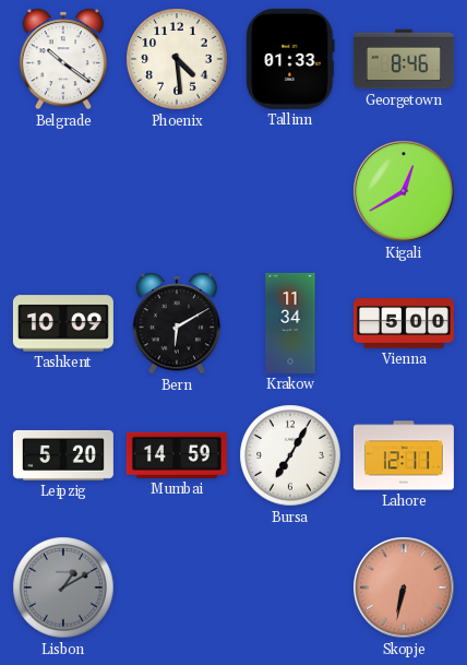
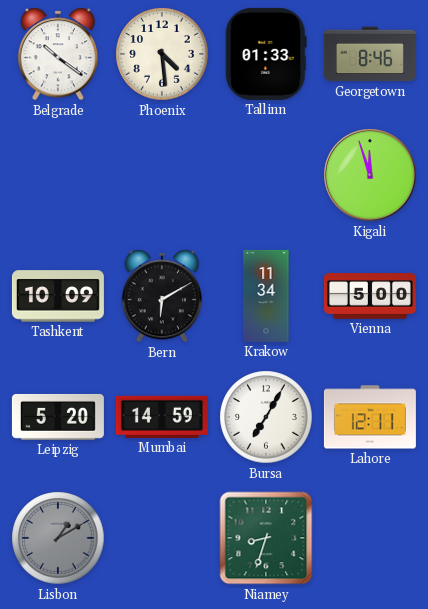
Kigali: 12:40 -> 11:57
Niamey: none -> 8:33
Skopje: 6:32 -> none
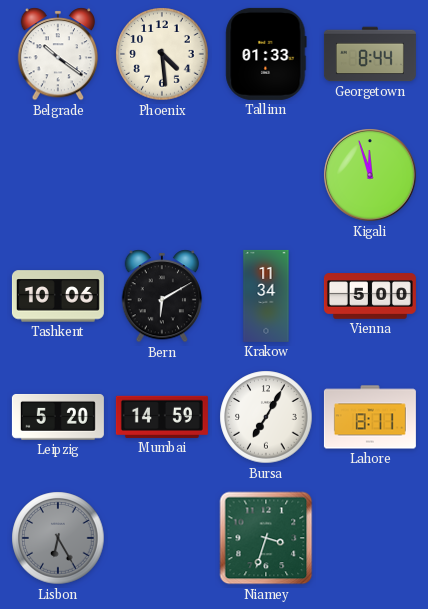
Georgetown: 8:46 -> 8:44
Tashkent: 10:09 -> 10:06
Lahore: 12:11 -> 8:11
Lisbon: 1:10 -> 6:25
Niamey: 8:33 -> 3:33
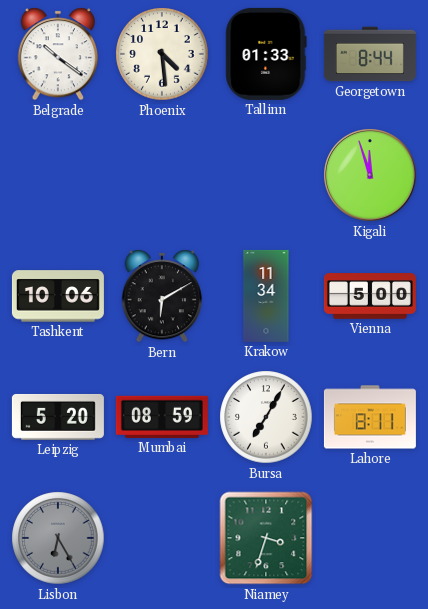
Mumbai: 14:59 -> 08:59
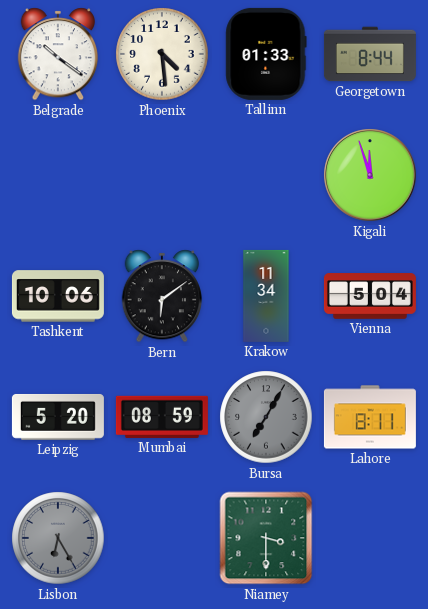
Bern: 6:10 -> 6:09
Vienna: 5:00 -> 5:04
Bursa dial: white -> grey
Niamey: 3:33 -> 3:30
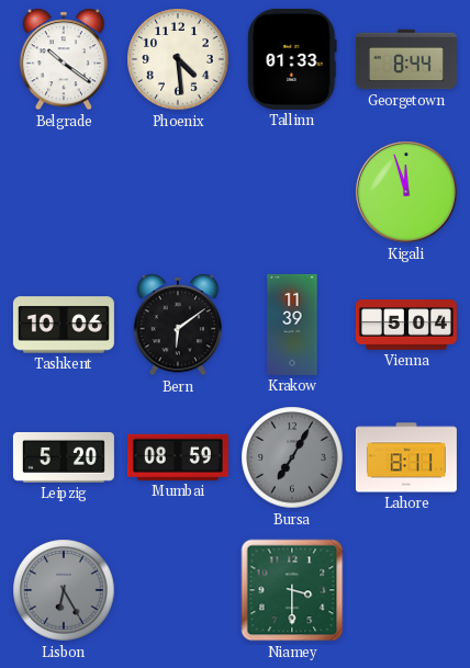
Krakow: 11:34 -> 11:39
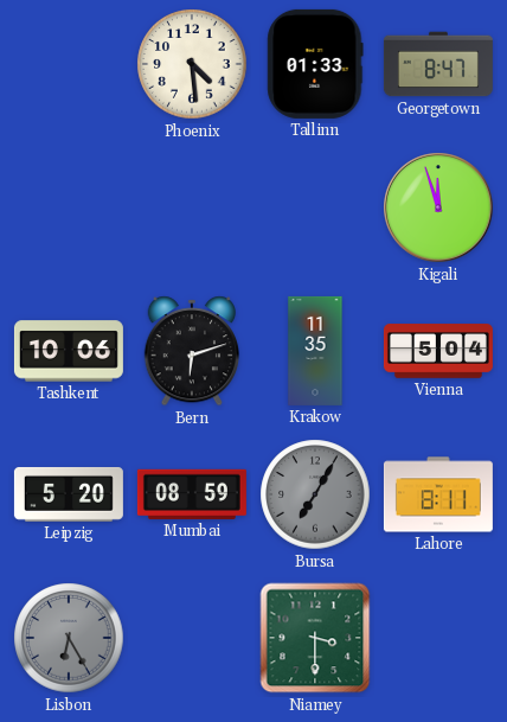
Belgrade: 10:21 -> none
Georgetown: 8:44 -> 8:47
Bern: 6:09 -> 6:12
Krakow: 11:39 -> 11:35
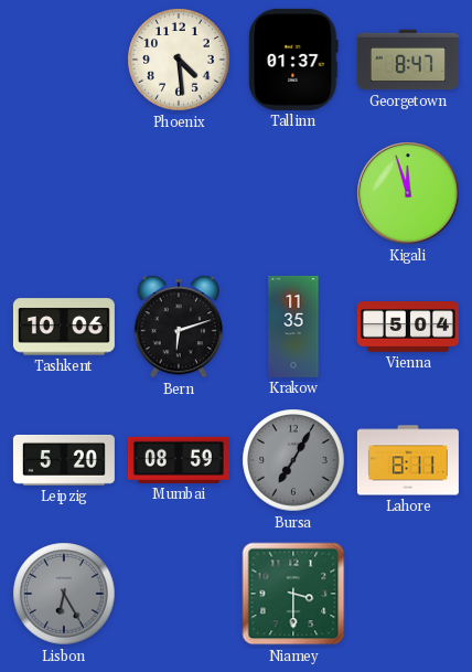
Tallinn: 01:33 -> 01:37
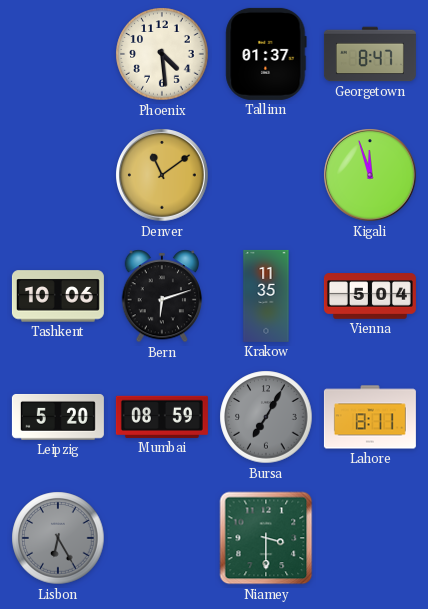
Denver: none -> 11:09
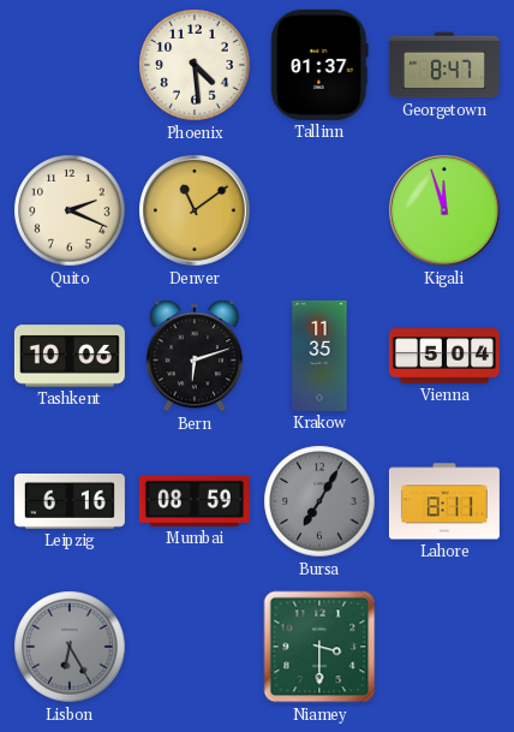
Quito: none -> 2:19
Leipzig: 5:20 -> 6:16
